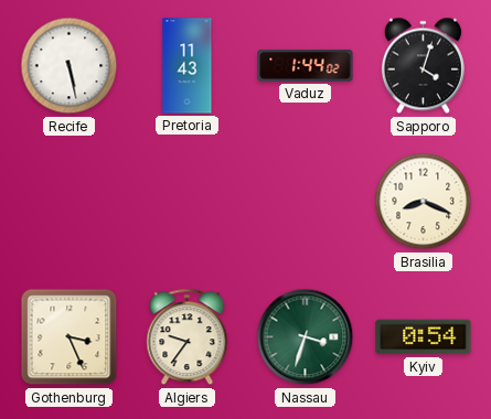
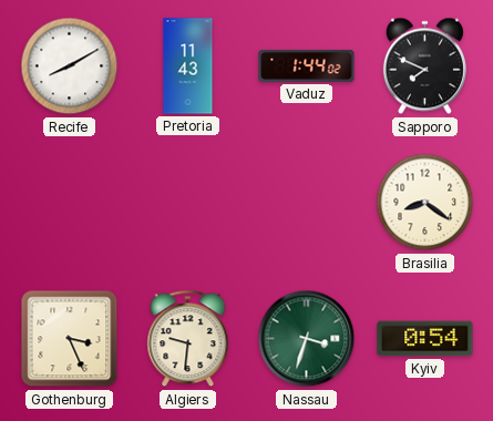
Recife: 5:28 -> 8:10
Sapporo: 4:03 -> 7:49
Brasilia: 8:19 -> 8:21
Algiers: 9:36 -> 9:31
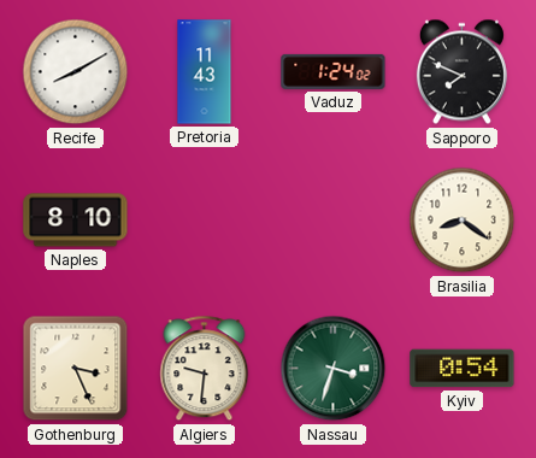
Vaduz: 1:44 -> 1:24
Naples: none -> 8:10
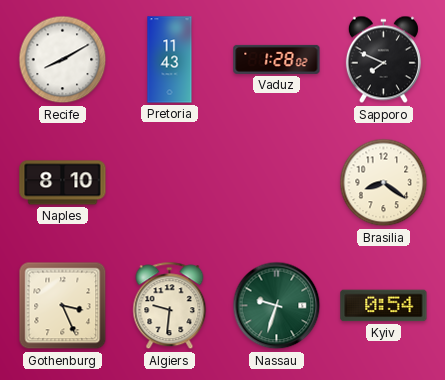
Vaduz: 1:24 -> 1:28
Nassau: 3:33 -> 9:33
